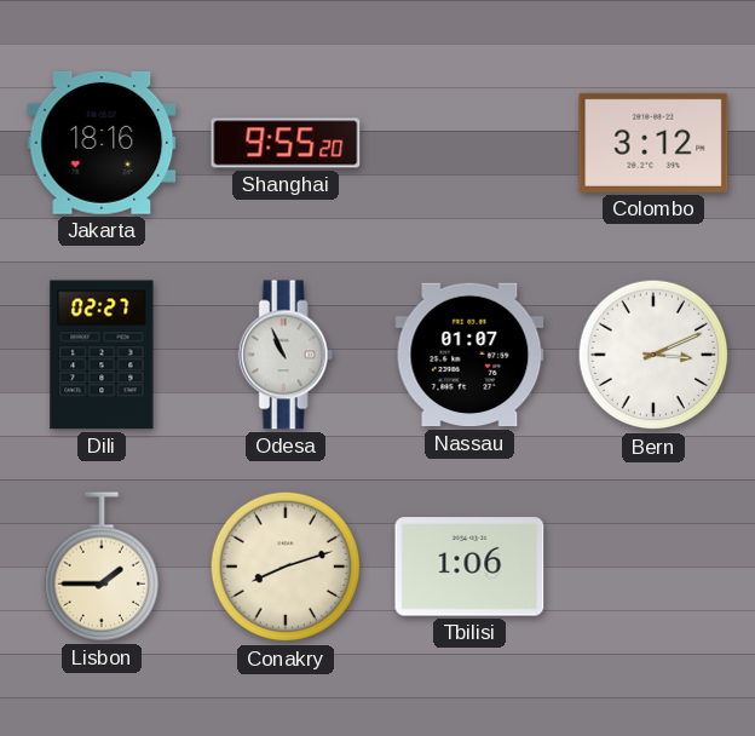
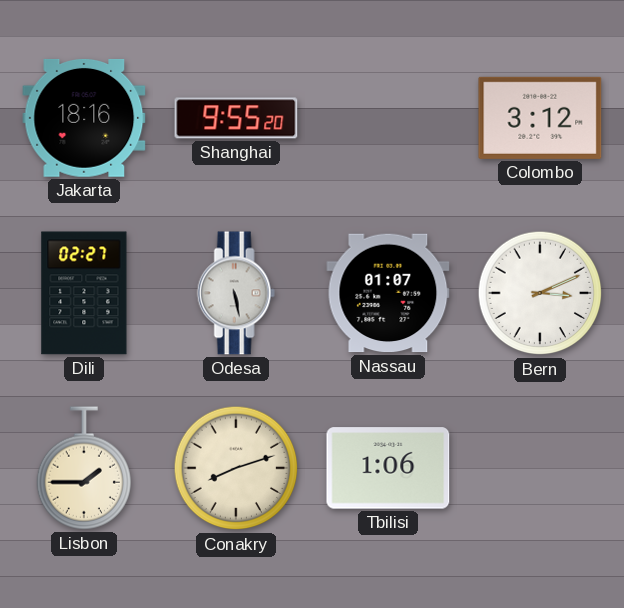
Odesa: 10:56 -> 5:28
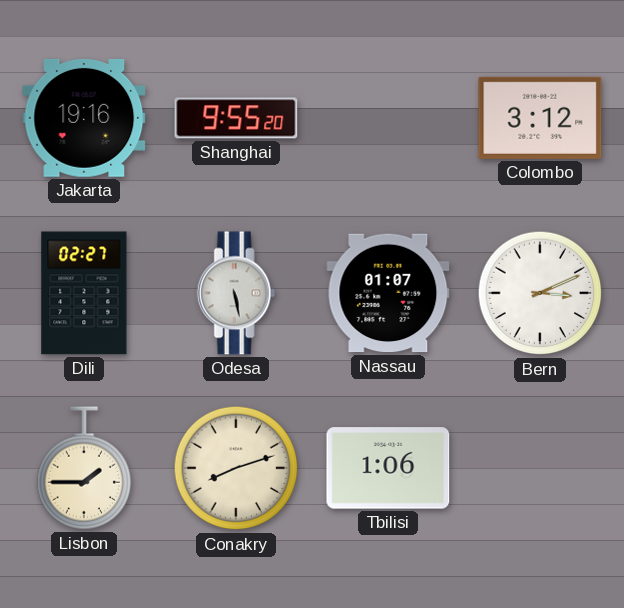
Jakarta: 18:16 -> 19:16
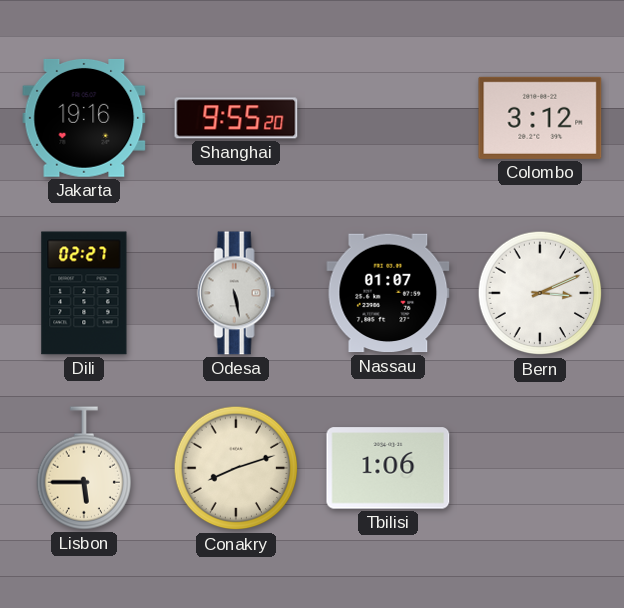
Lisbon: 1:45 -> 5:45
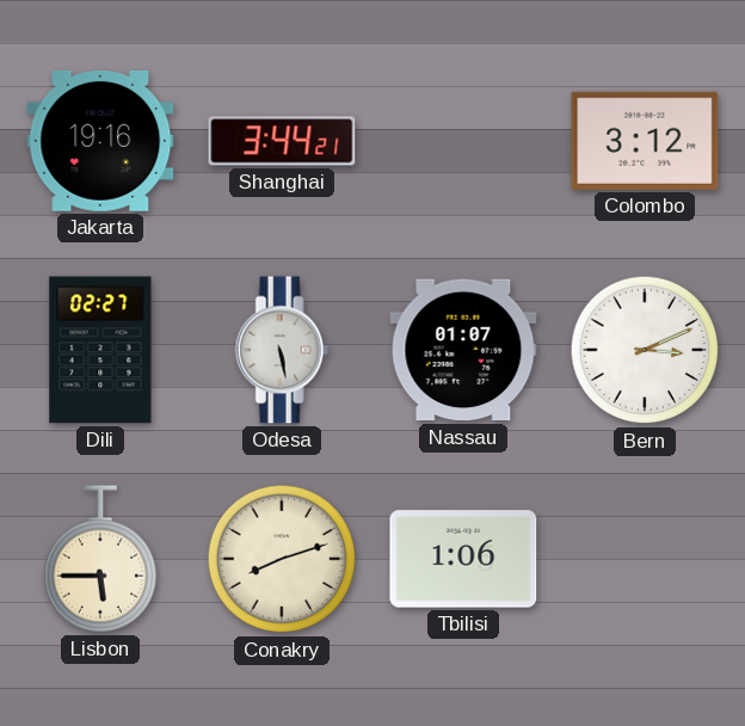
Shanghai: 9:55 -> 3:44
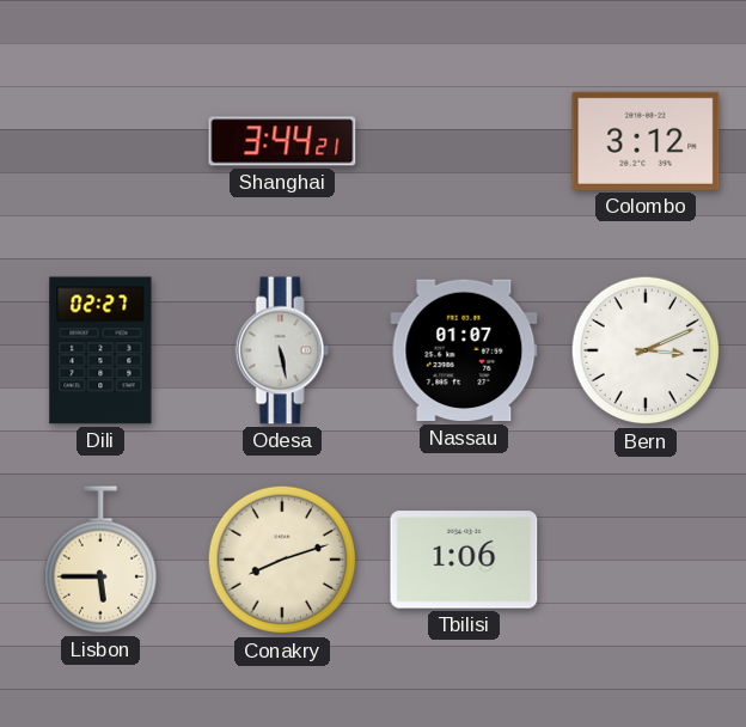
Jakarta: 19:16 -> none
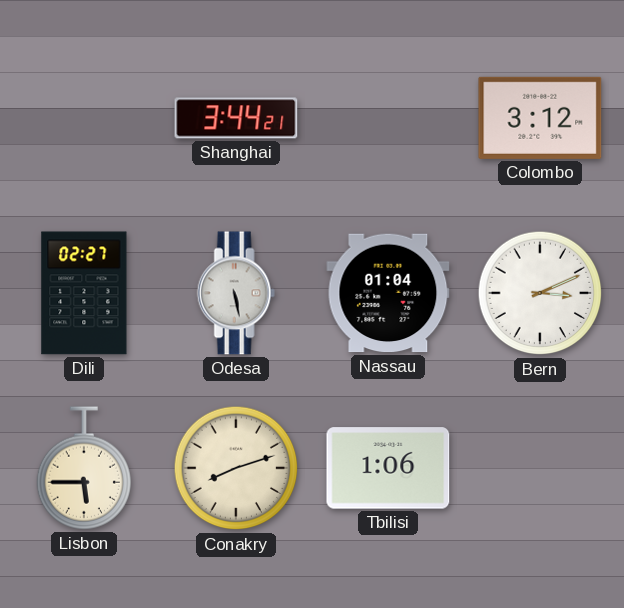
Nassau: 01:07 -> 01:04
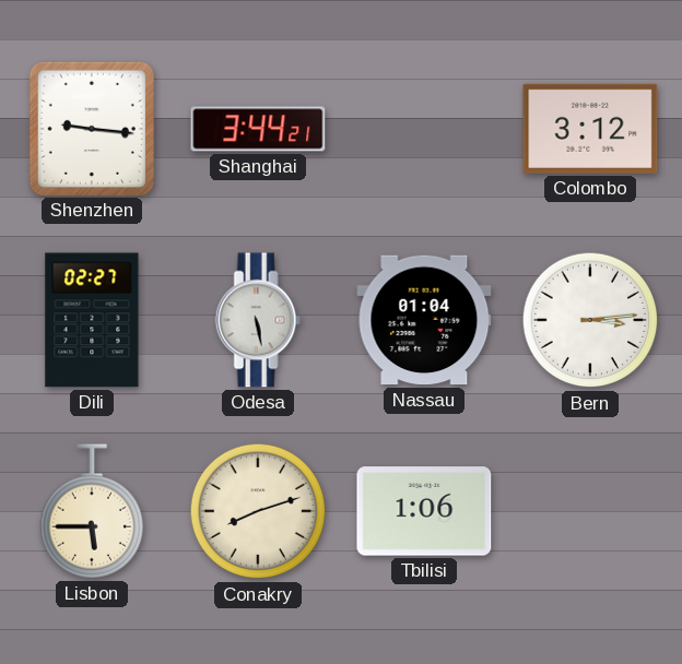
Shenzhen: none -> 9:16
Bern: 3:11 -> 3:14
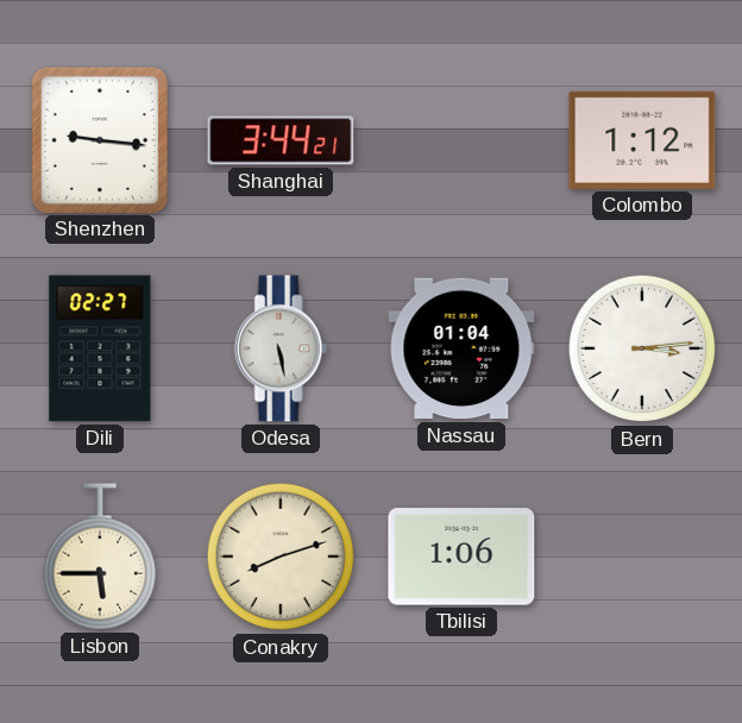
Colombo: 3:12 -> 1:12
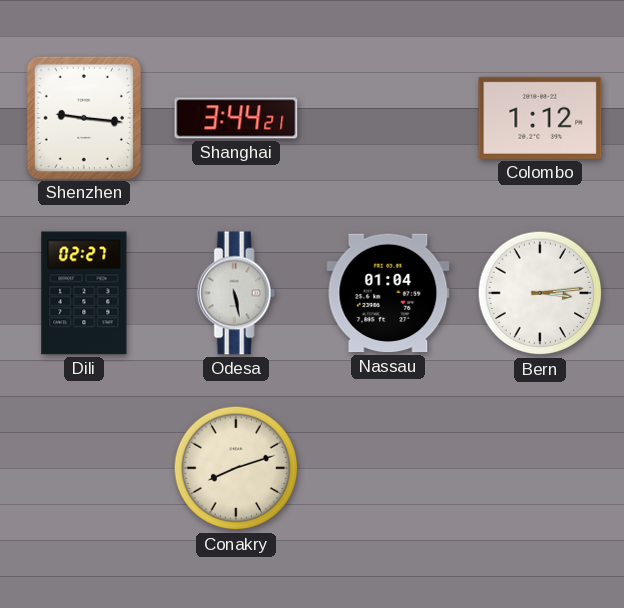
Lisbon: 5:45 -> none
Tbilisi: 1:06 -> none
